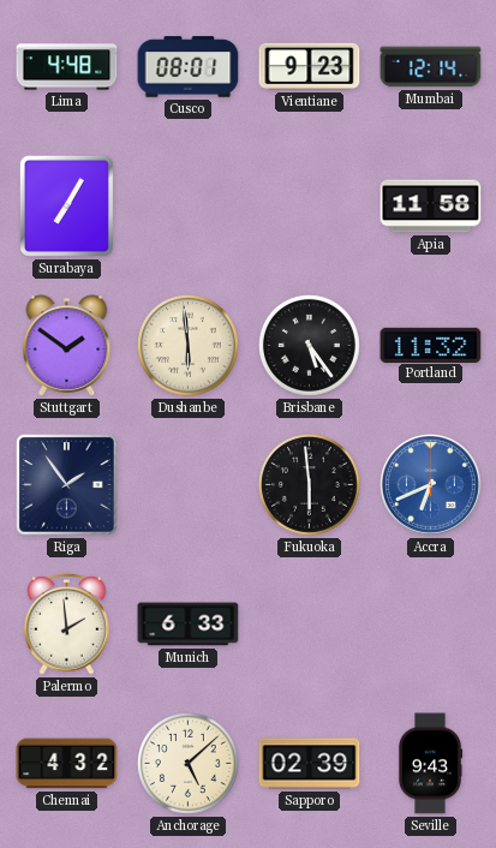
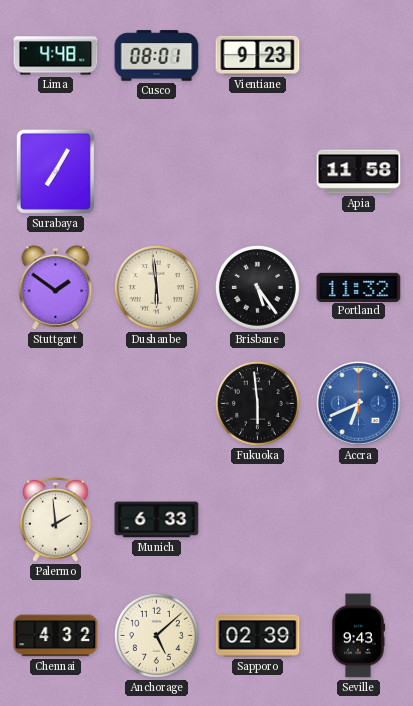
Mumbai: 12:14 -> none
Riga: 1:54 -> none
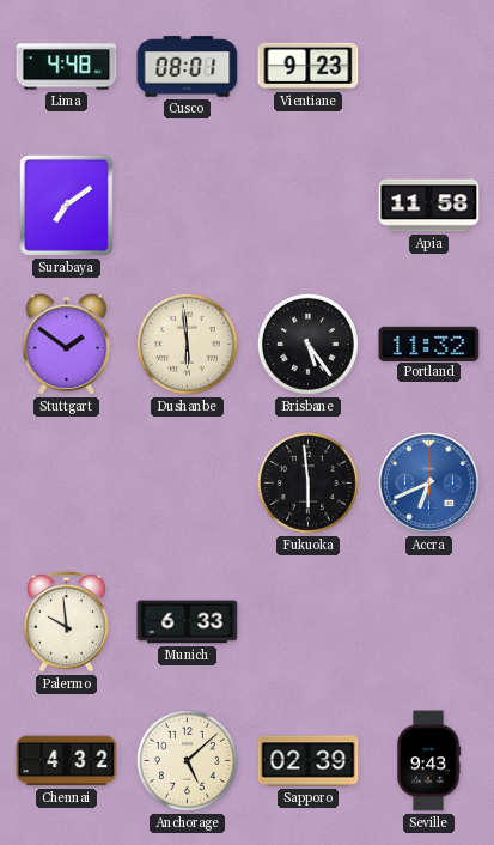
Surabaya: 7:05 -> 7:09
Palermo: 1:59 -> 9:59
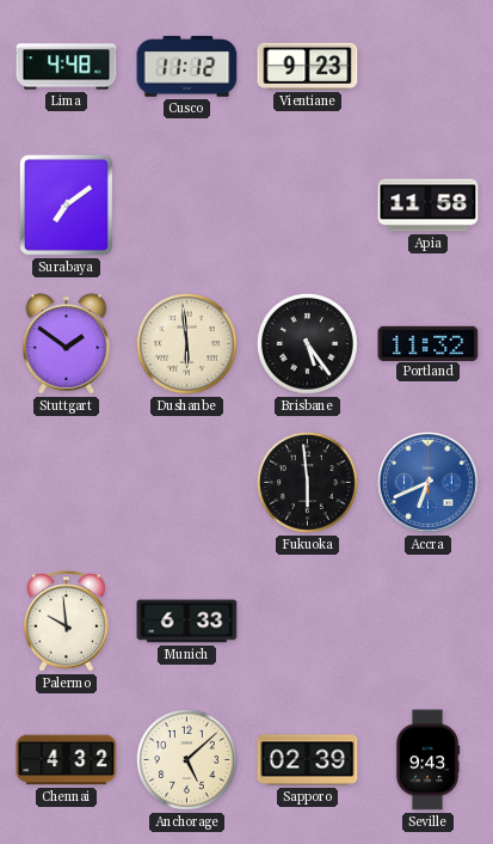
Cusco: 08:01 -> 11:12
